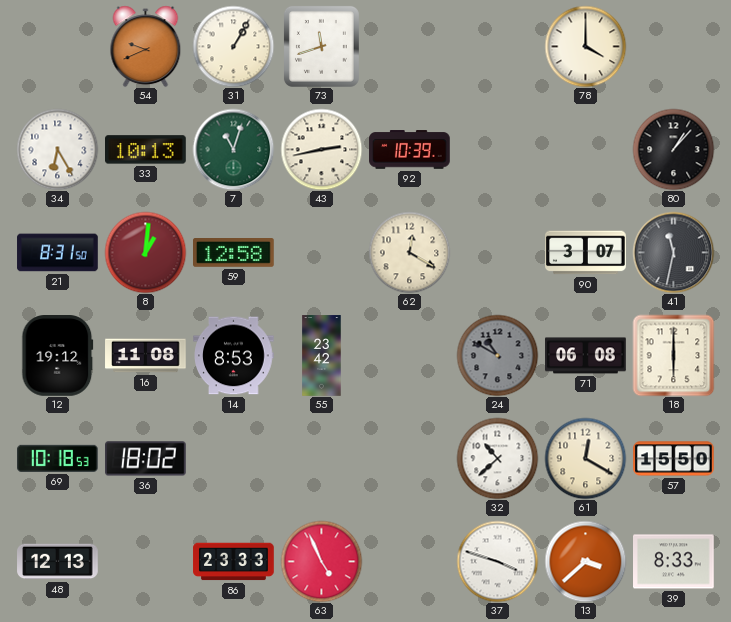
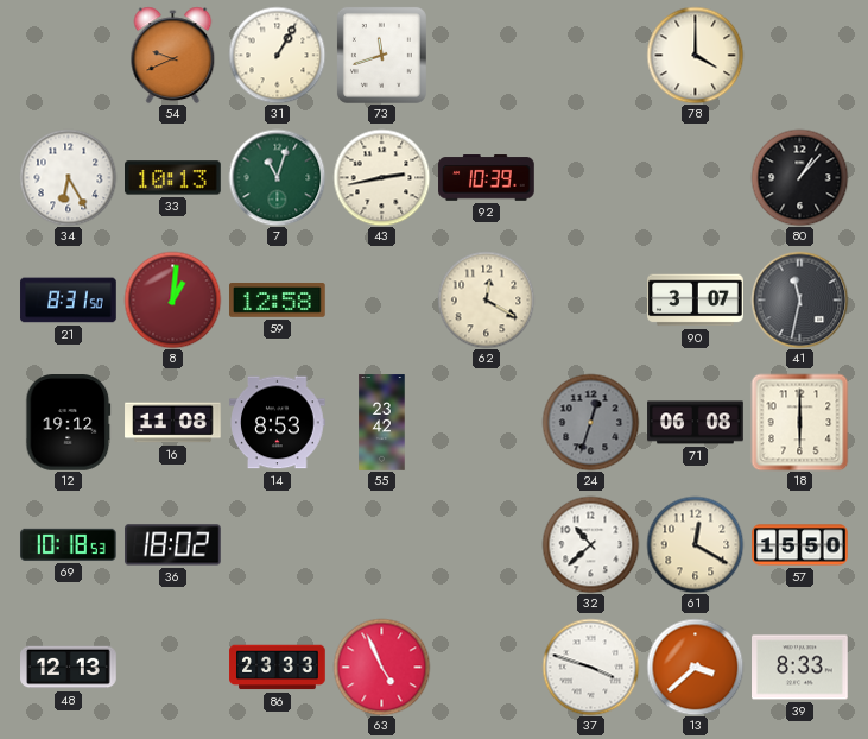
24: 10:50 -> 12:33
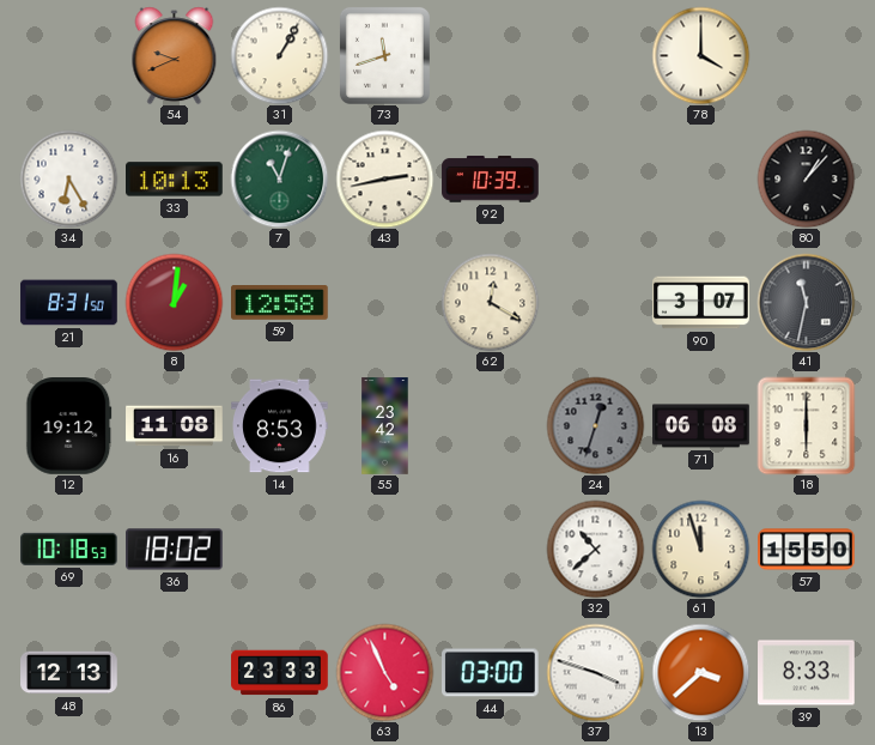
61: 12:20 -> 11:57
44: none -> 03:00
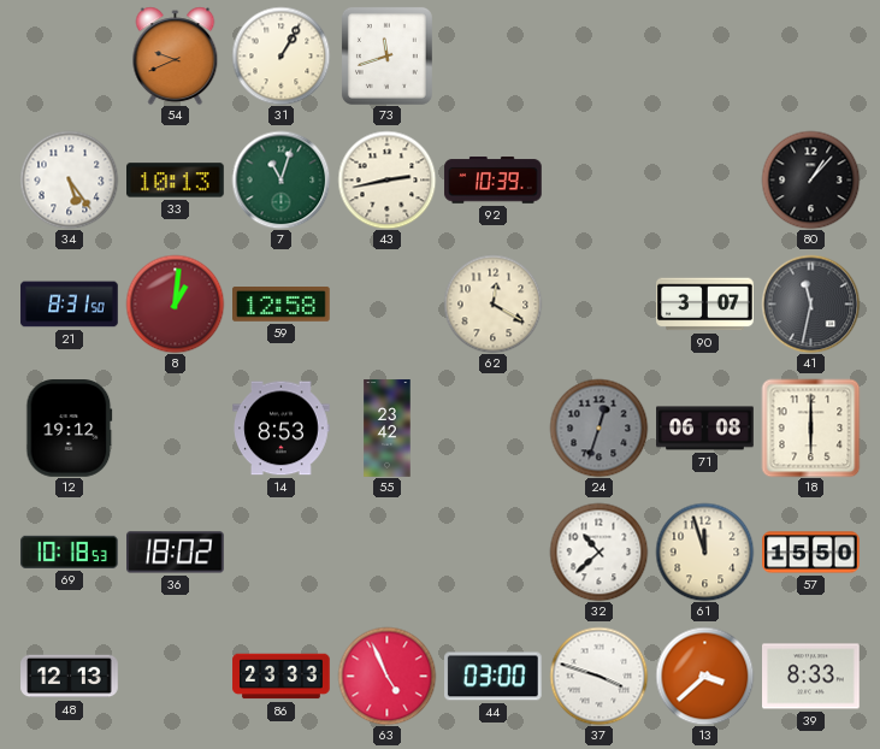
78: 4:00 -> none
34: 6:25 -> 5:24
16: 11:08 -> none
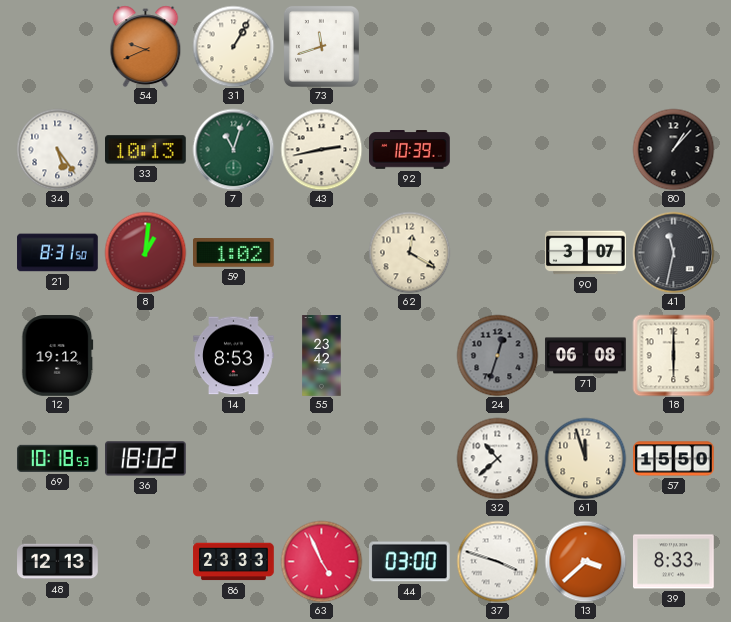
59: 12:58 -> 1:02
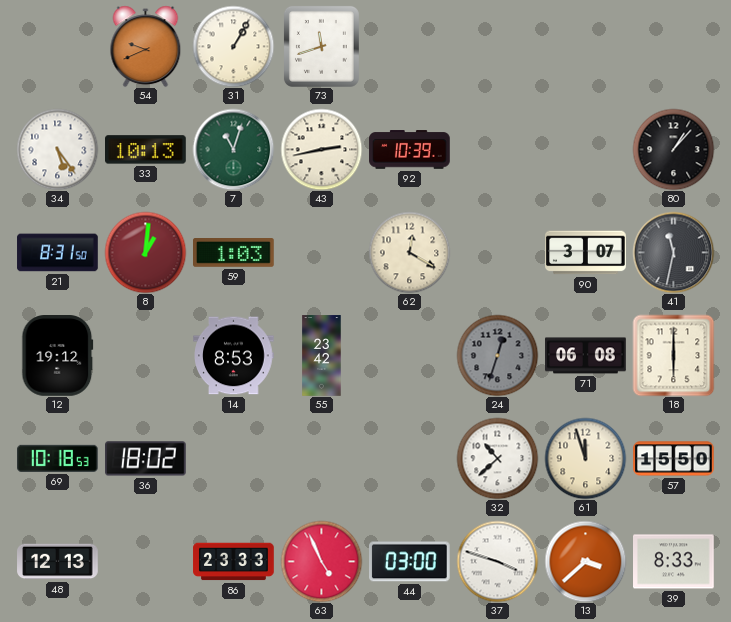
59: 1:02 -> 1:03
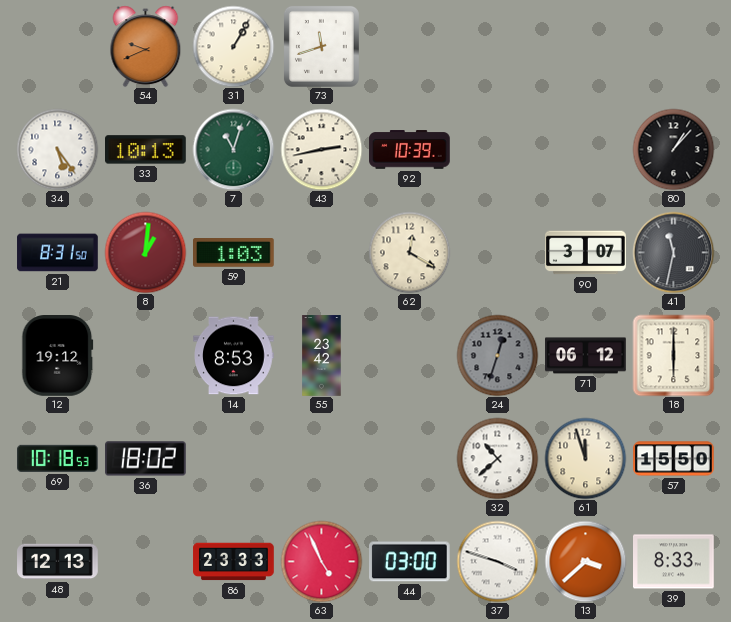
71: 06:08 -> 06:12
